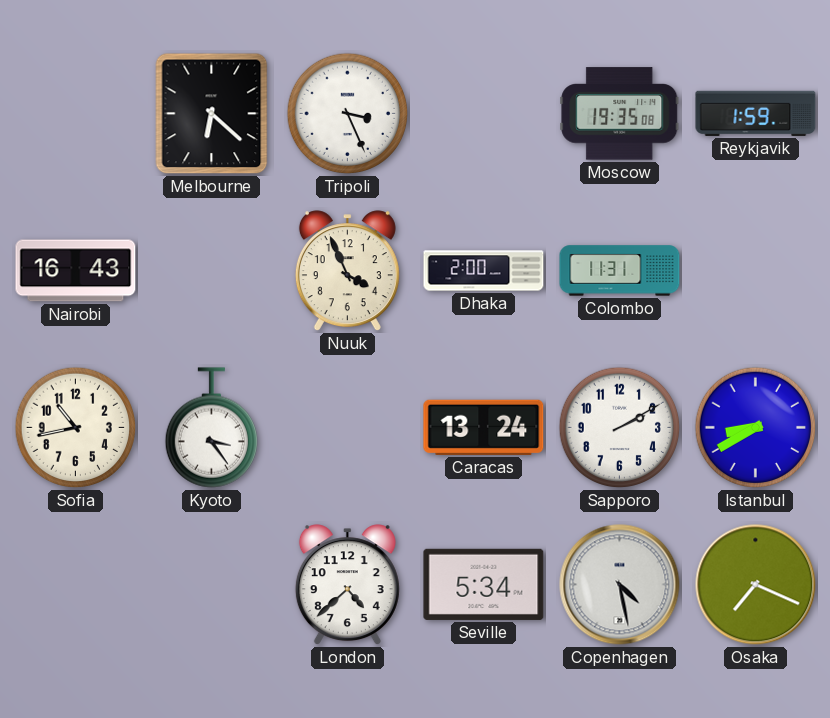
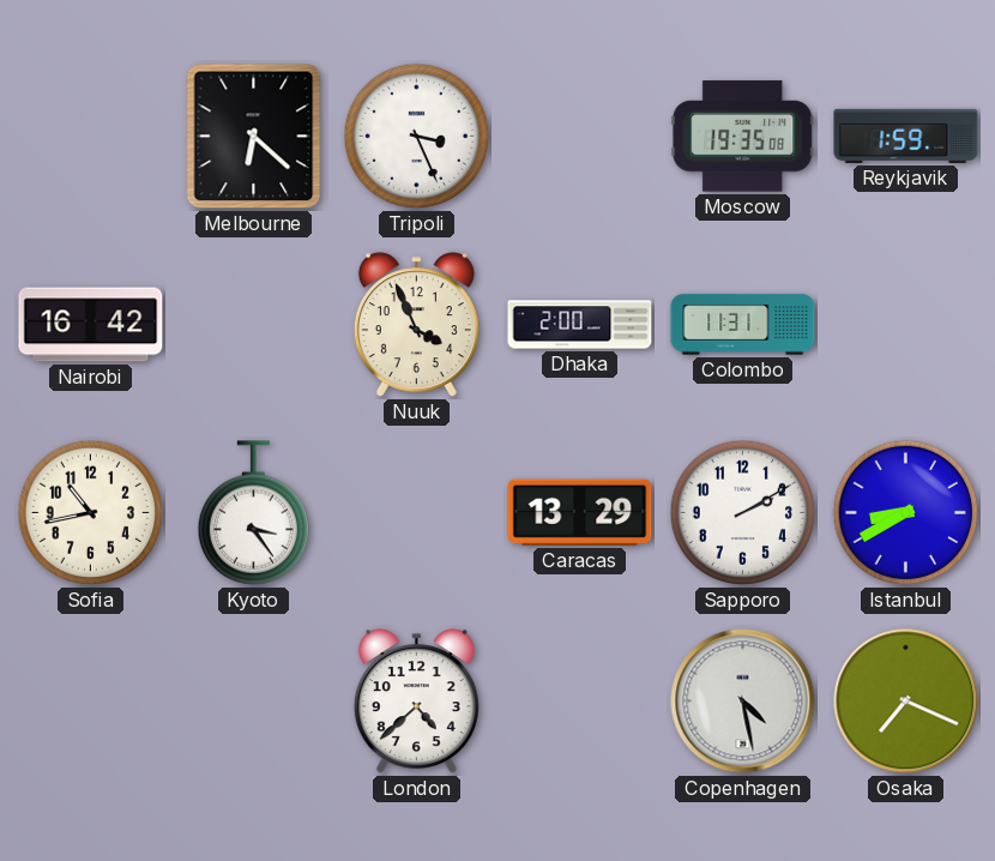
Nairobi: 16:43 -> 16:42
Caracas: 13:24 -> 13:29
Seville: 5:34 -> none
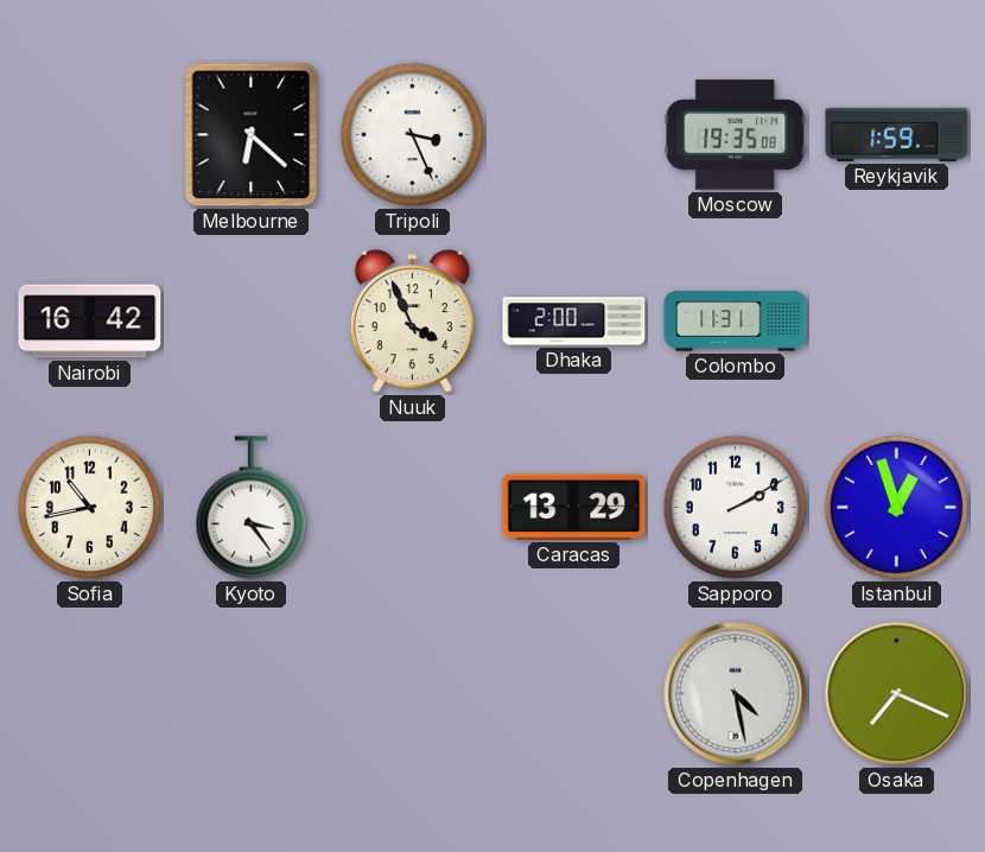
Istanbul: 8:40 -> 12:57
London: 4:38 -> none
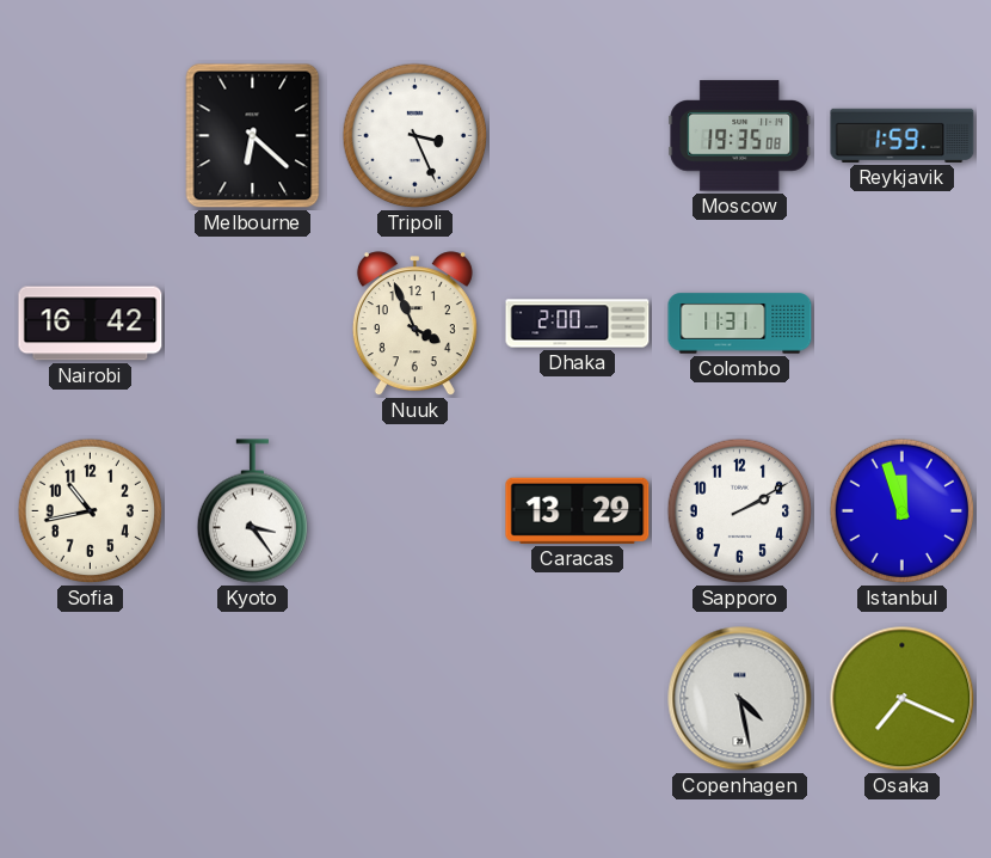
Istanbul: 12:57 -> 11:57
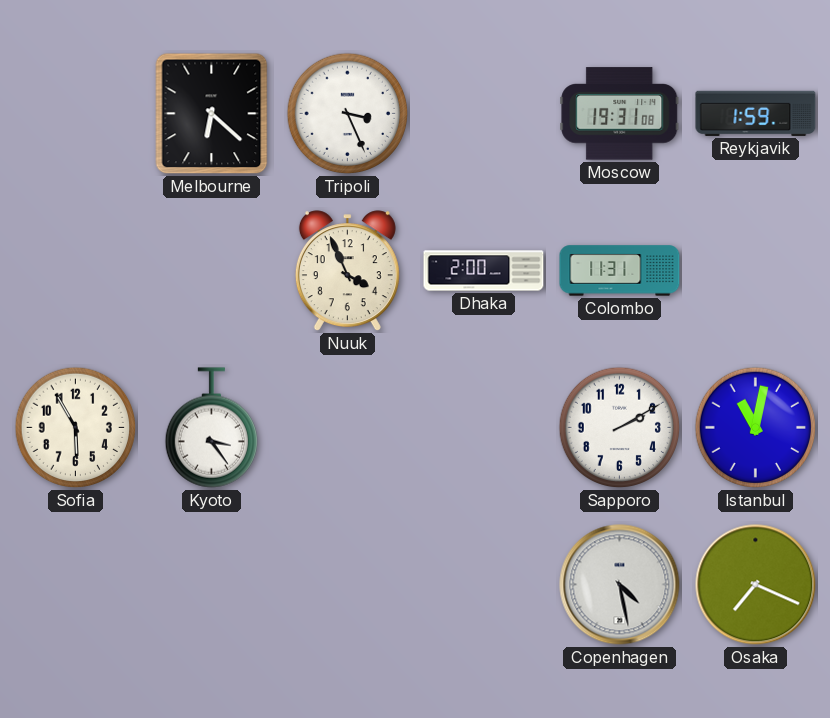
Moscow: 19:35 -> 19:31
Nairobi: 16:42 -> none
Sofia: 10:43 -> 5:55
Caracas: 13:29 -> none
Istanbul: 11:57 -> 11:02
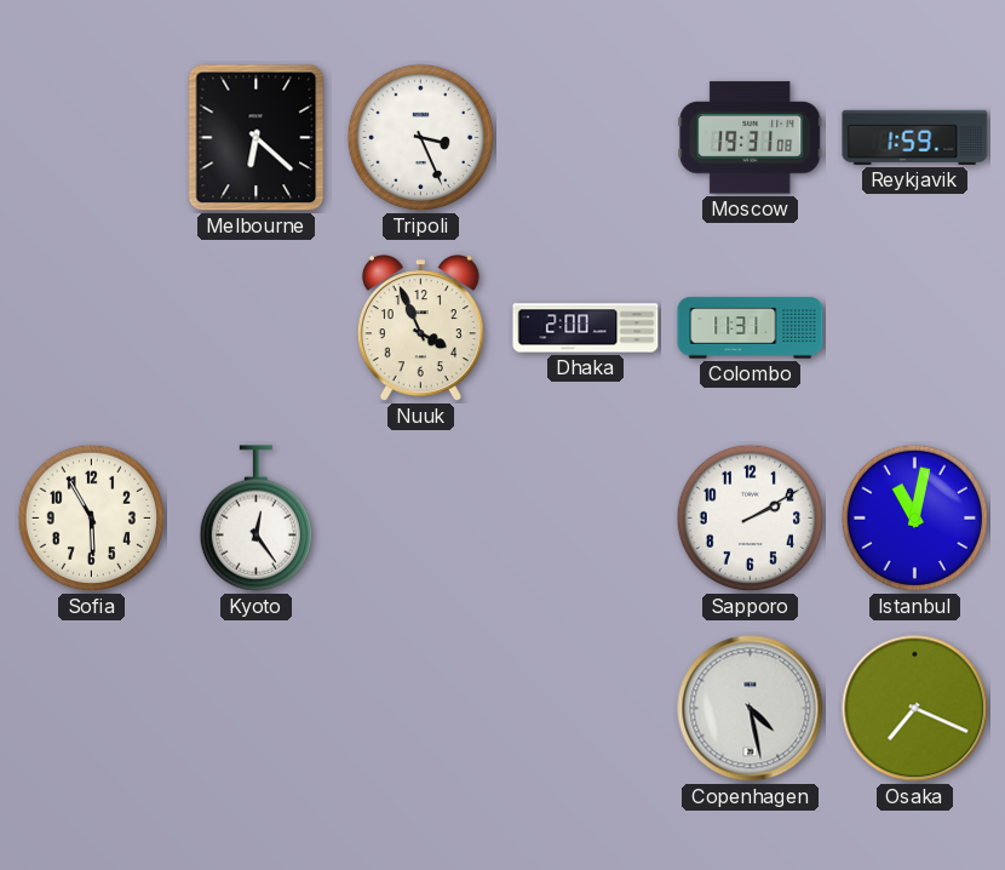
Kyoto: 3:24 -> 12:24
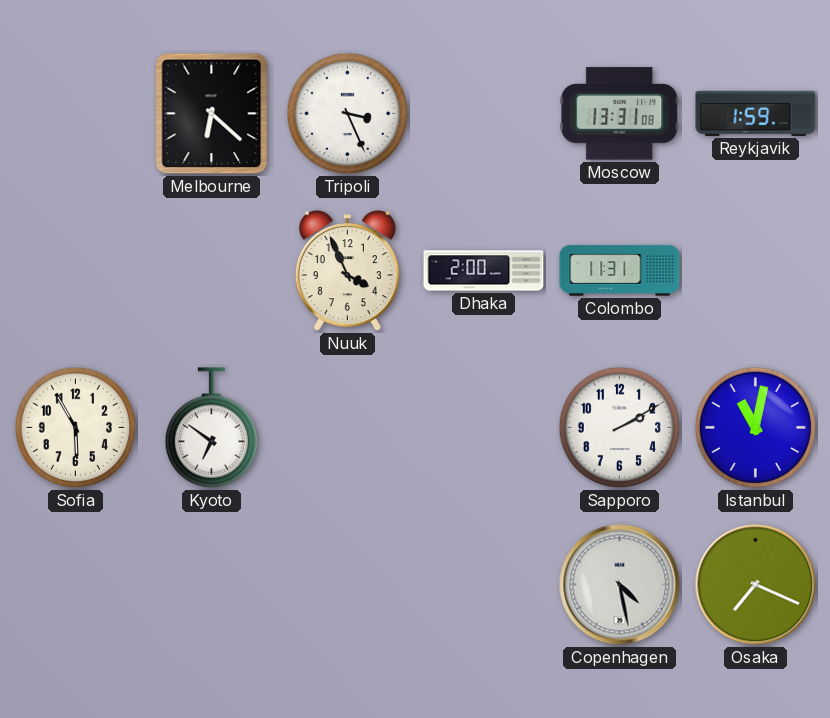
Moscow: 19:31 -> 13:31
Kyoto: 12:24 -> 6:51
